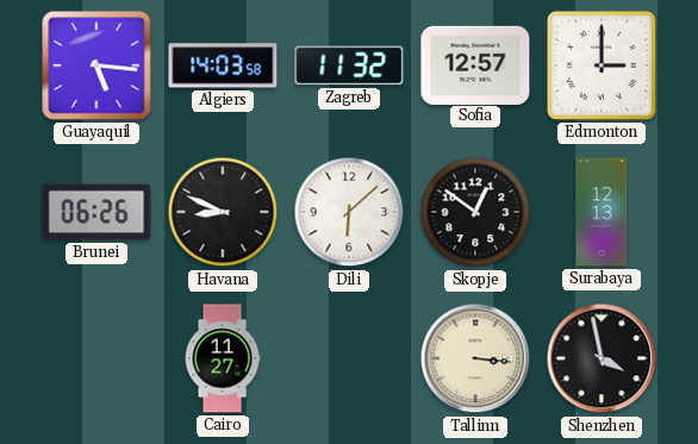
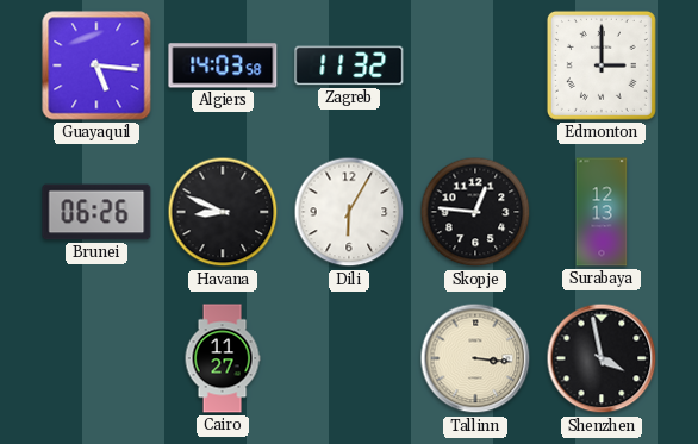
Sofia: 12:57 -> none
Dili: 6:08 -> 6:05
Skopje: 12:51 -> 12:46
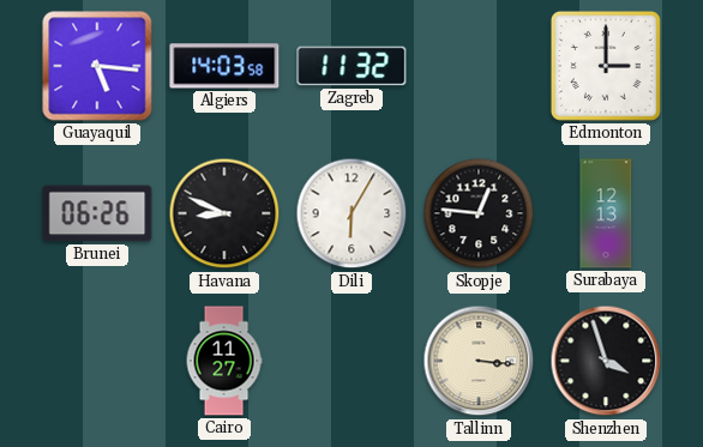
Shenzhen: 3:58 -> 3:57
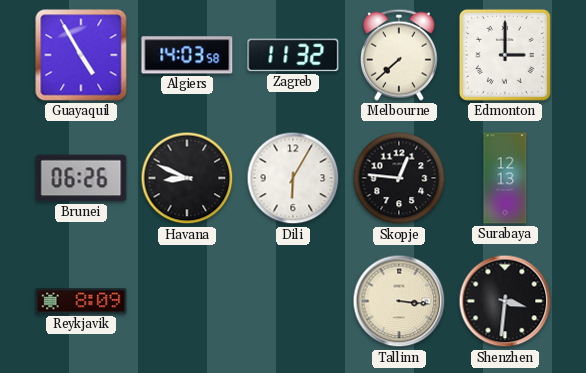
Guayaquil: 5:16 -> 4:55
Melbourne: none -> 7:38
Reykjavik: none -> 8:09
Cairo: 11:27 -> none
Shenzhen: 3:57 -> 3:31
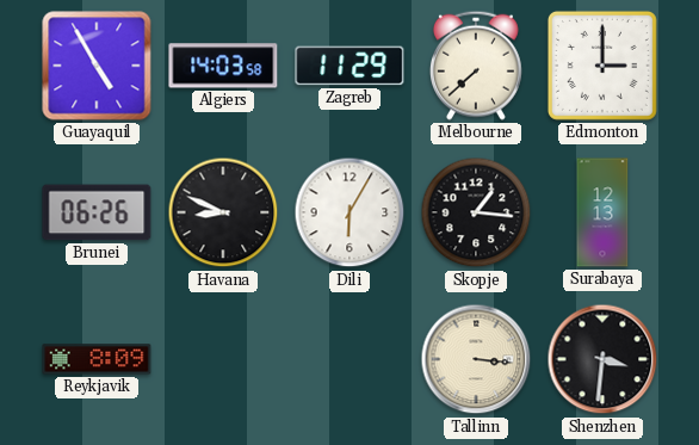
Zagreb: 11:32 -> 11:29
Skopje: 12:46 -> 1:16
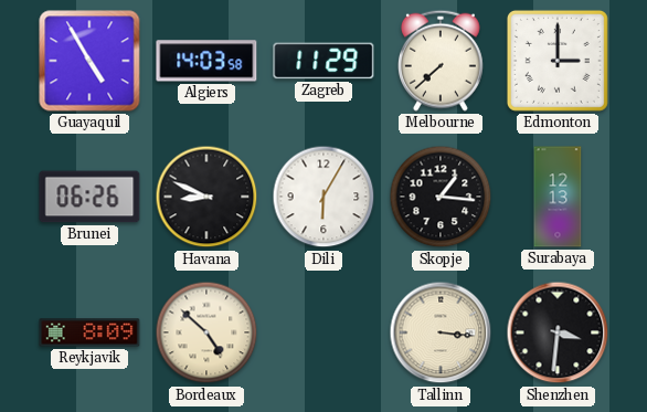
Bordeaux: none -> 4:52
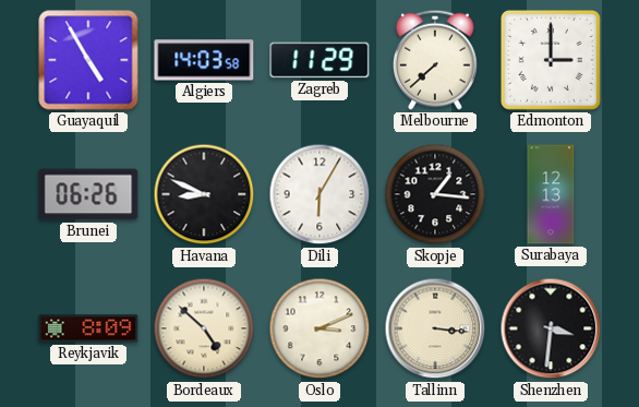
Oslo: none -> 3:11
